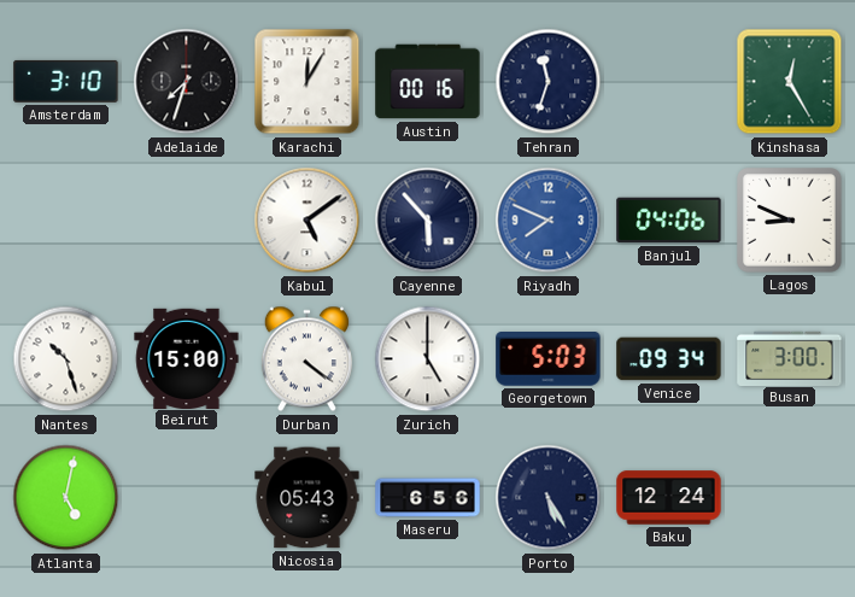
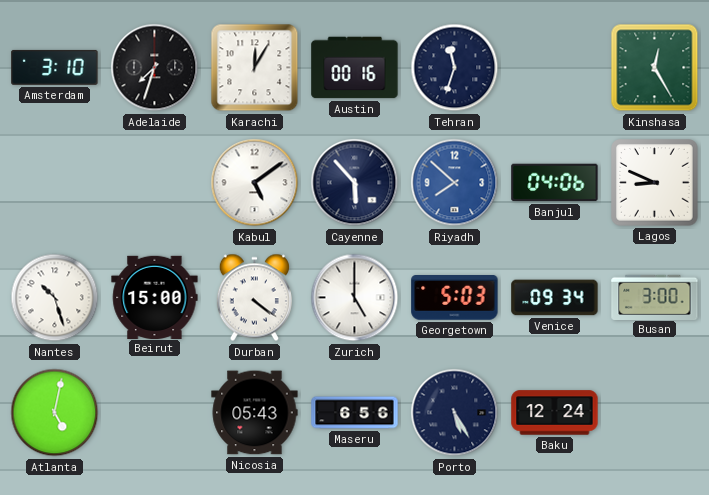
Riyadh: 7:49 -> 7:52
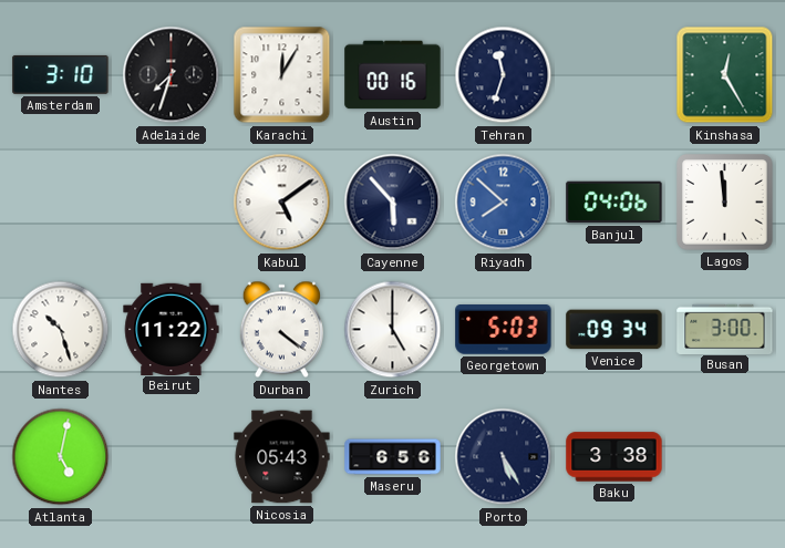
Lagos: 8:49 -> 11:59
Beirut: 15:00 -> 11:22
Baku: 12:24 -> 3:38
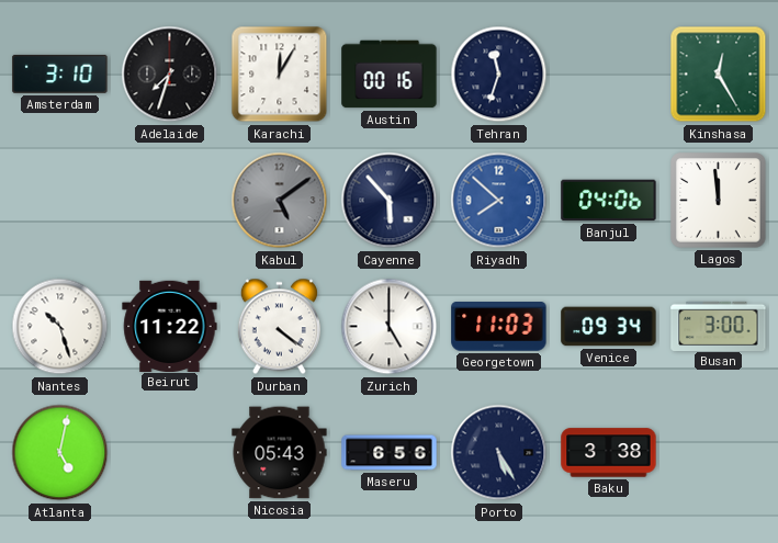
Kabul dial: white -> grey
Georgetown: 5:03 -> 11:03
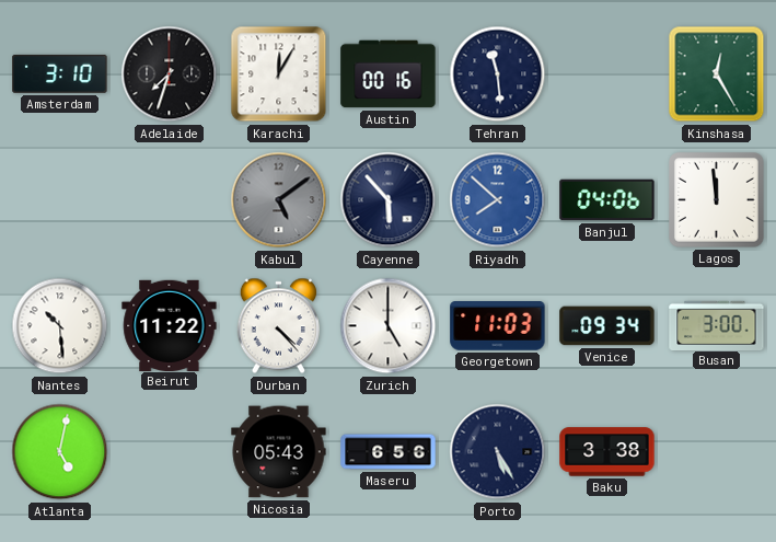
Tehran: 11:33 -> 11:29
Nantes: 10:27 -> 10:29
Durban: 4:21 -> 4:23
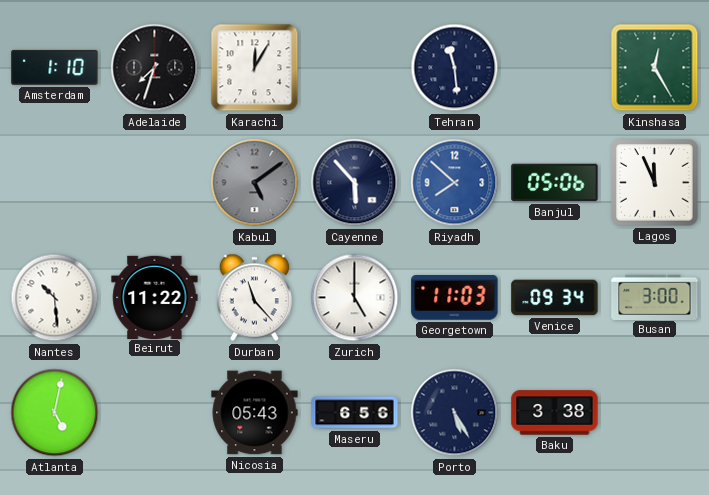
Amsterdam: 3:10 -> 1:10
Austin: 00:16 -> none
Banjul: 04:06 -> 05:06
Lagos: 11:59 -> 11:56
Durban: 4:23 -> 11:23
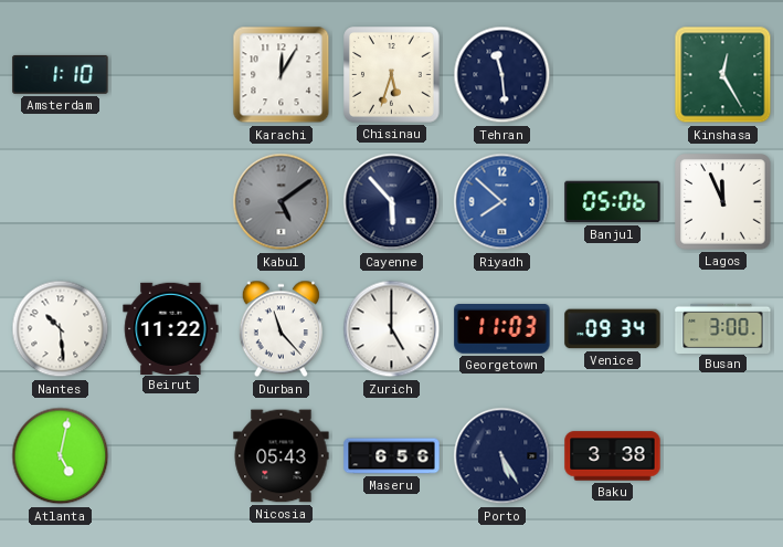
Adelaide: 7:33 -> none
Chisinau: none -> 5:33
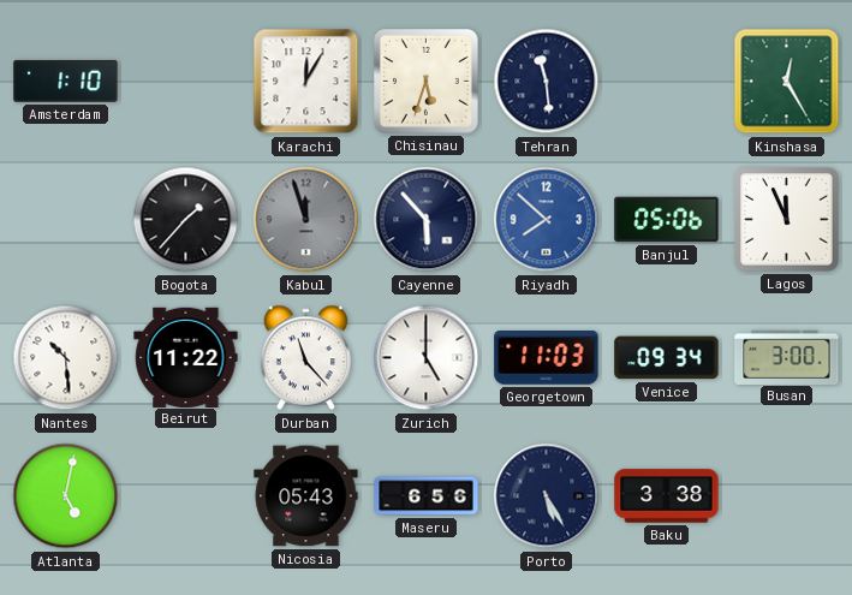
Bogota: none -> 1:37
Kabul: 5:09 -> 11:57
